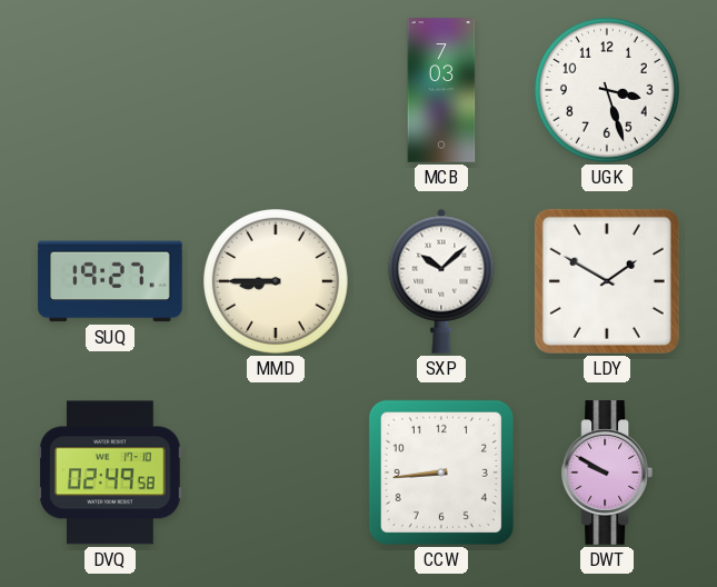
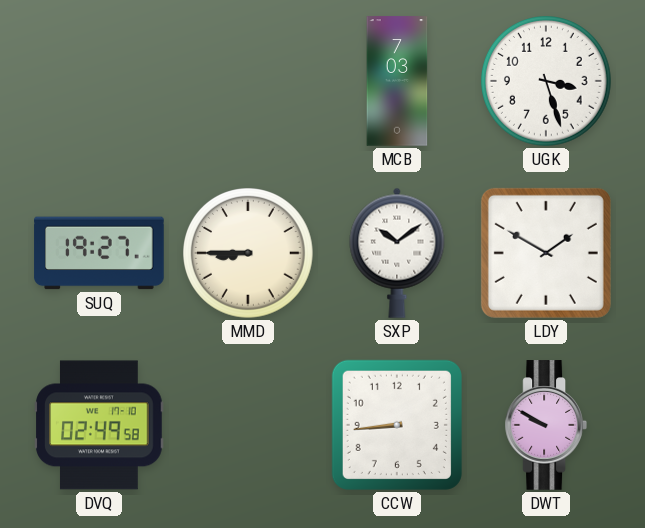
SXP: 10:08 -> 10:09
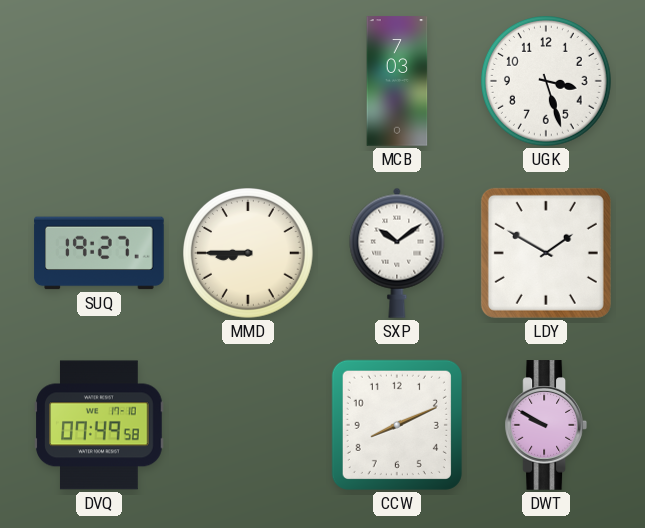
DVQ: 02:49 -> 07:49
CCW: 8:44 -> 8:11
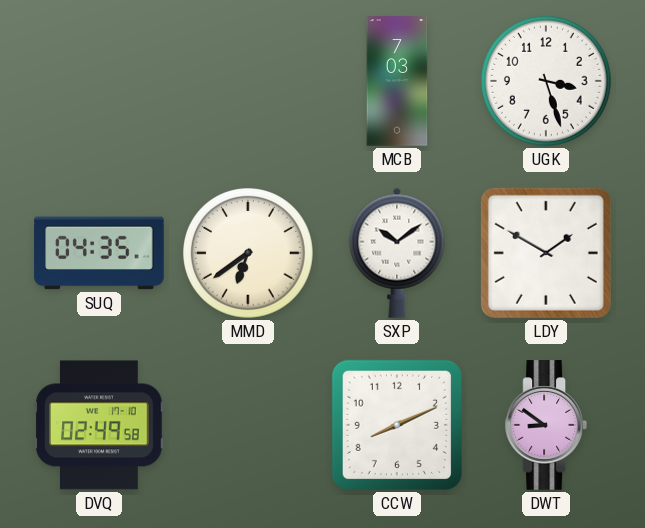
SUQ: 19:27 -> 04:35
MMD: 8:45 -> 6:39
DVQ: 07:49 -> 02:49
DWT: 9:50 -> 8:51
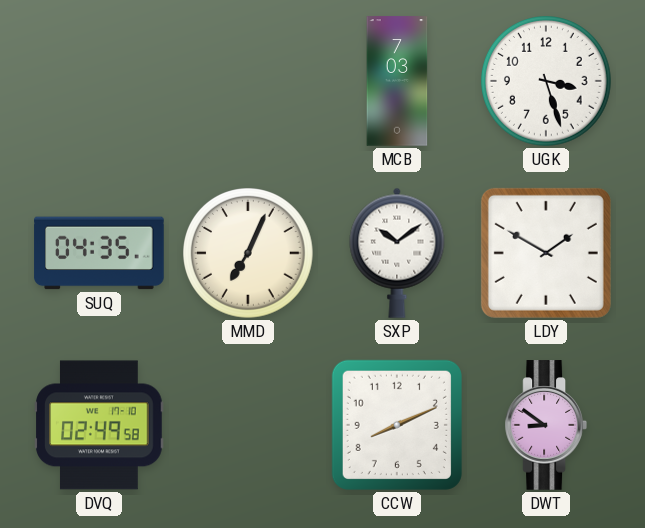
MMD: 6:39 -> 7:04
